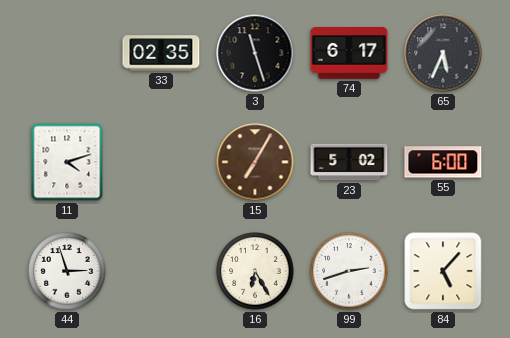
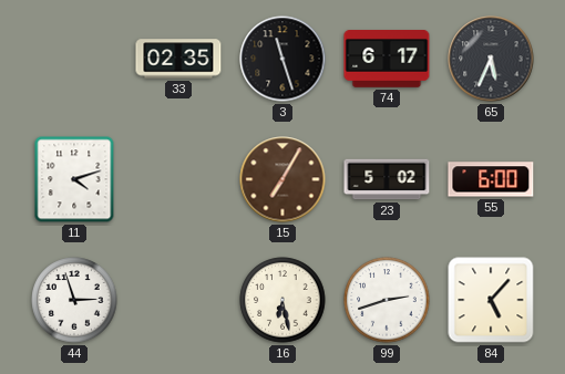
16: 6:25 -> 6:28
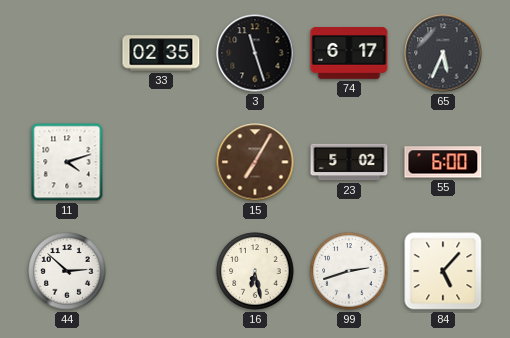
44: 2:57 -> 2:52
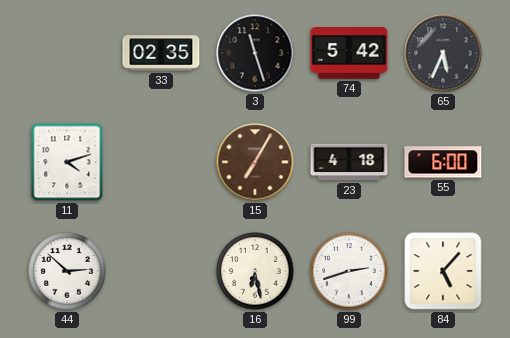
74: 6:17 -> 5:42
23: 5:02 -> 4:18
